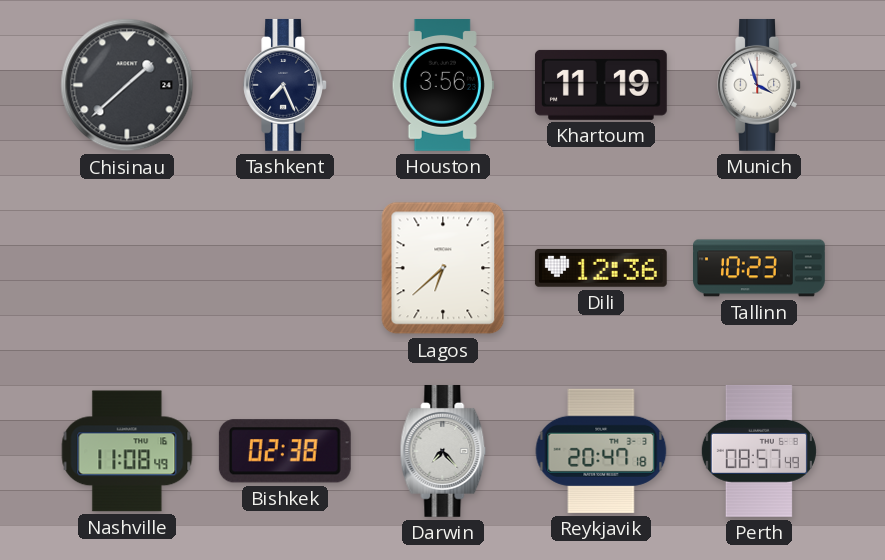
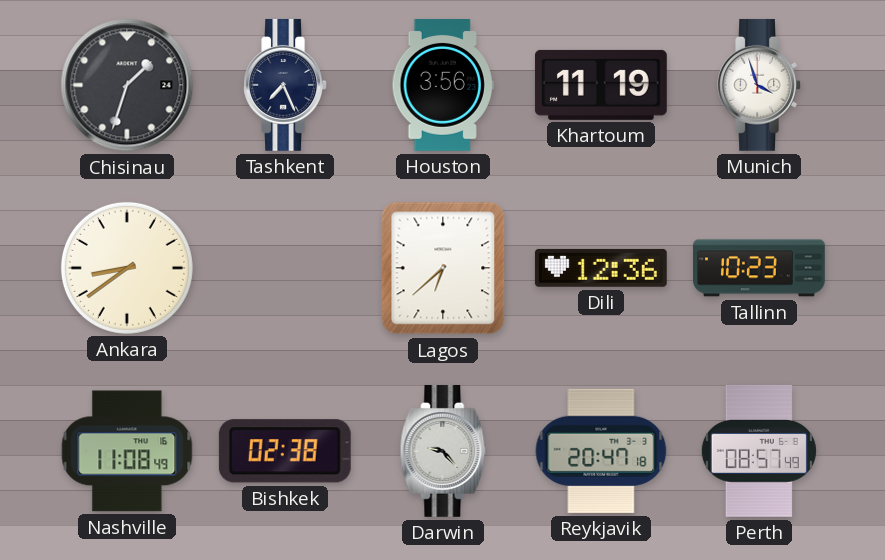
Chisinau: 1:38 -> 1:33
Ankara: none -> 8:39
Darwin: 7:23 -> 9:23
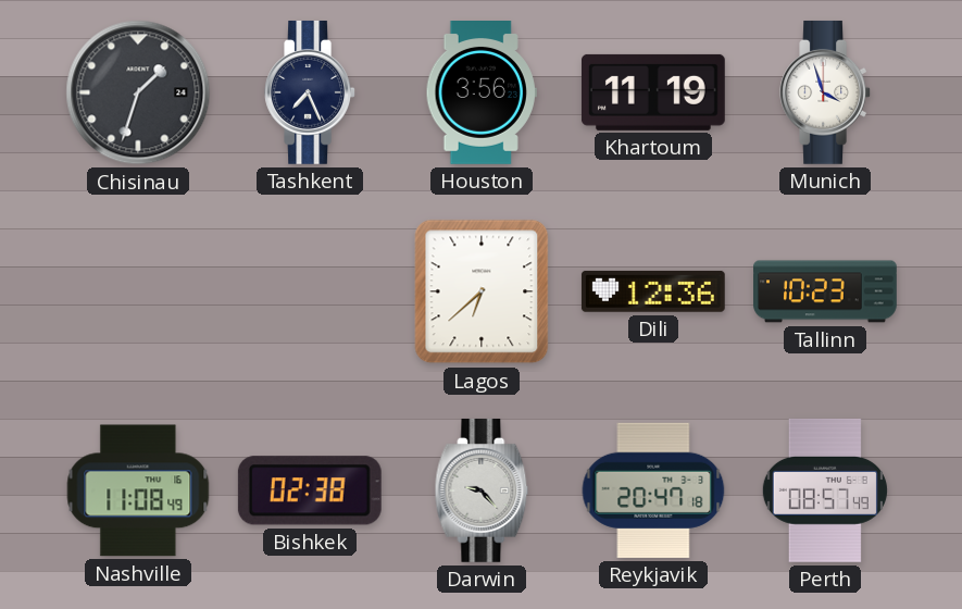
Ankara: 8:39 -> none
